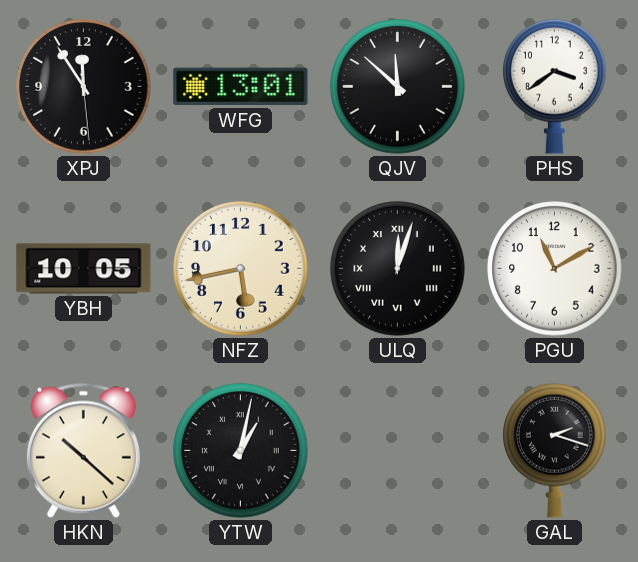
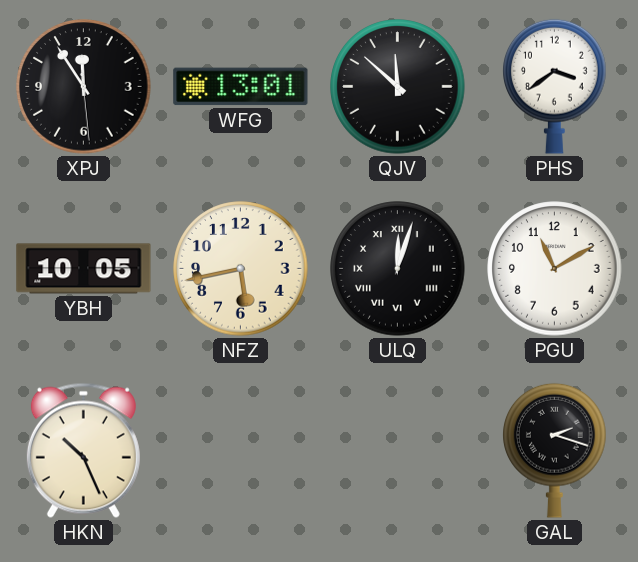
HKN: 10:22 -> 10:26
YTW: 1:02 -> none
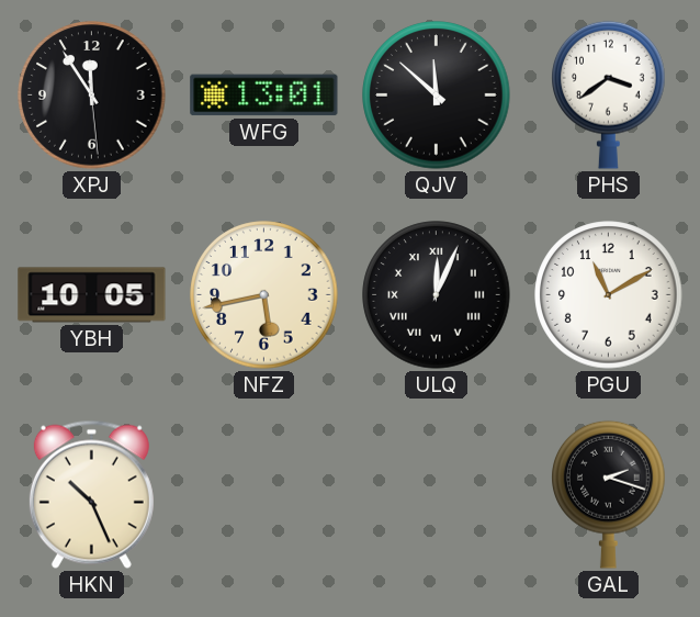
ULQ: 12:03 -> 12:04
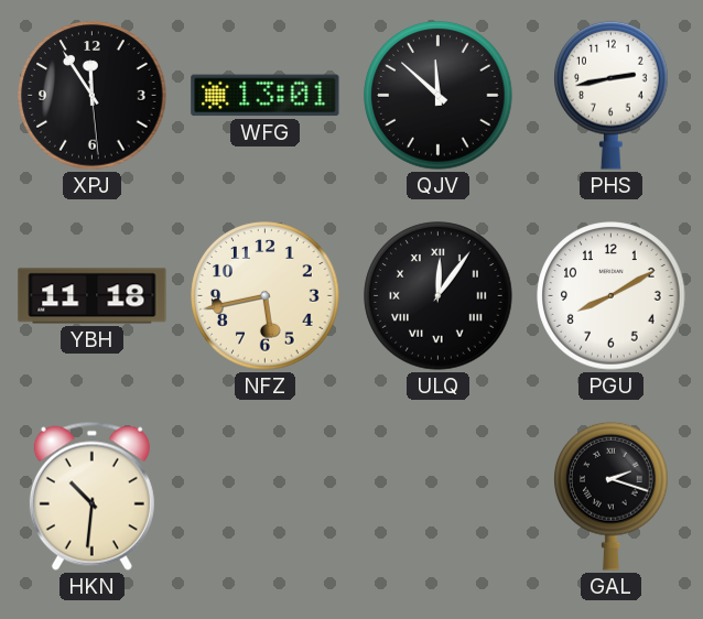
PHS: 3:39 -> 2:43
YBH: 10:05 -> 11:18
ULQ: 12:04 -> 12:06
PGU: 11:10 -> 8:10
HKN: 10:26 -> 10:31
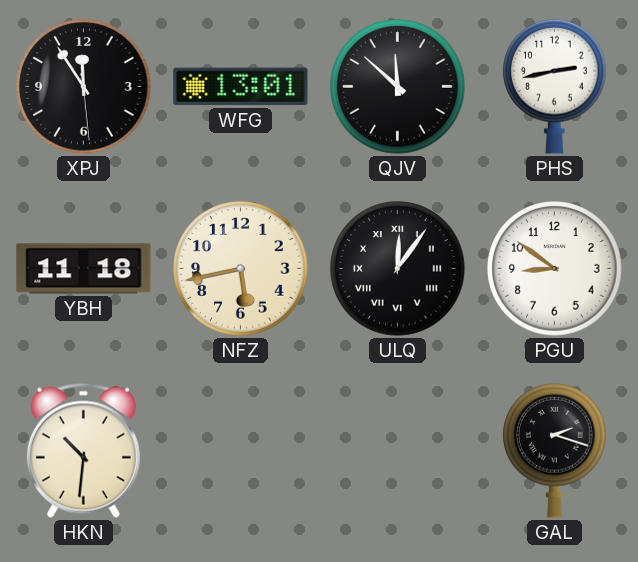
PGU: 8:10 -> 8:51
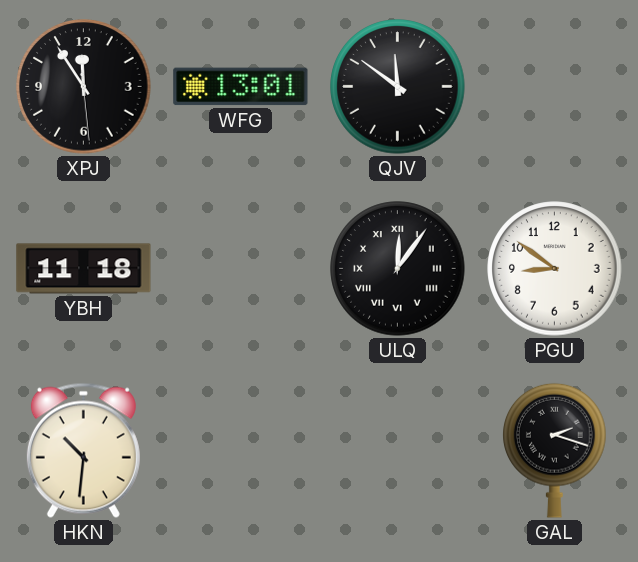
QJV: 11:52 -> 11:51
PHS: 2:43 -> none
NFZ: 5:43 -> none
